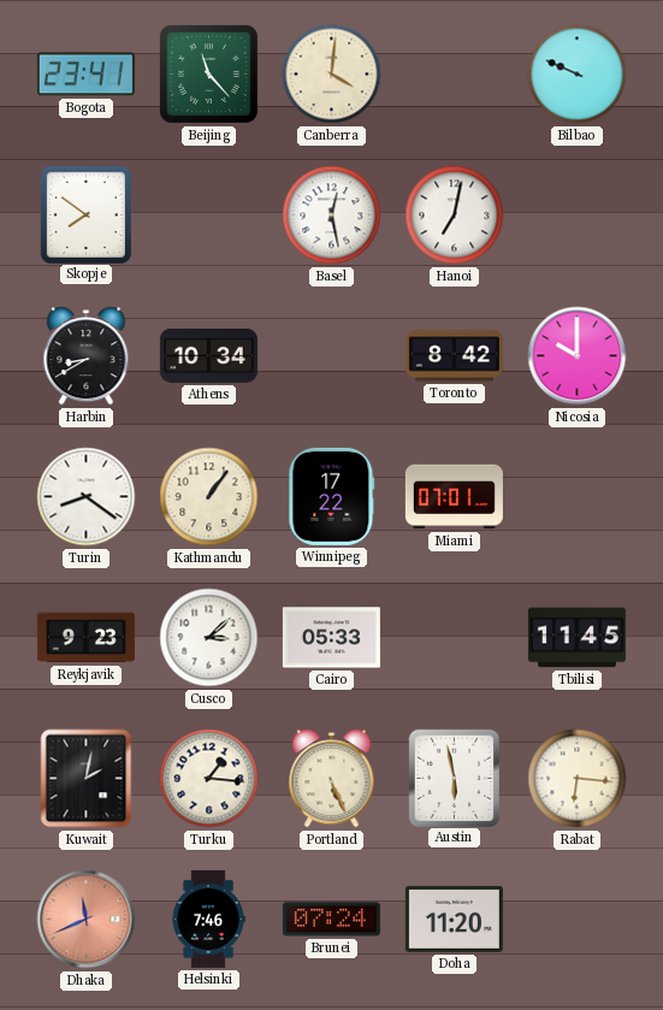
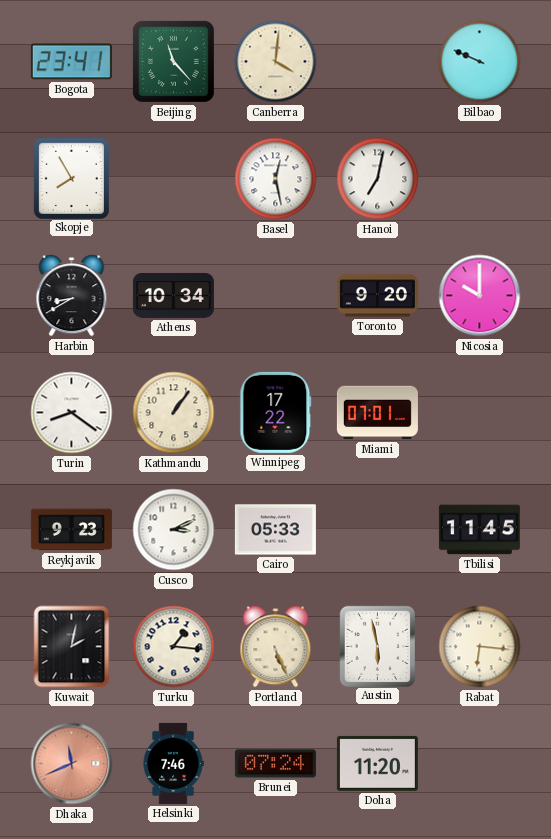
Skopje: 7:51 -> 7:55
Toronto: 8:42 -> 9:20
Cusco: 3:08 -> 3:11
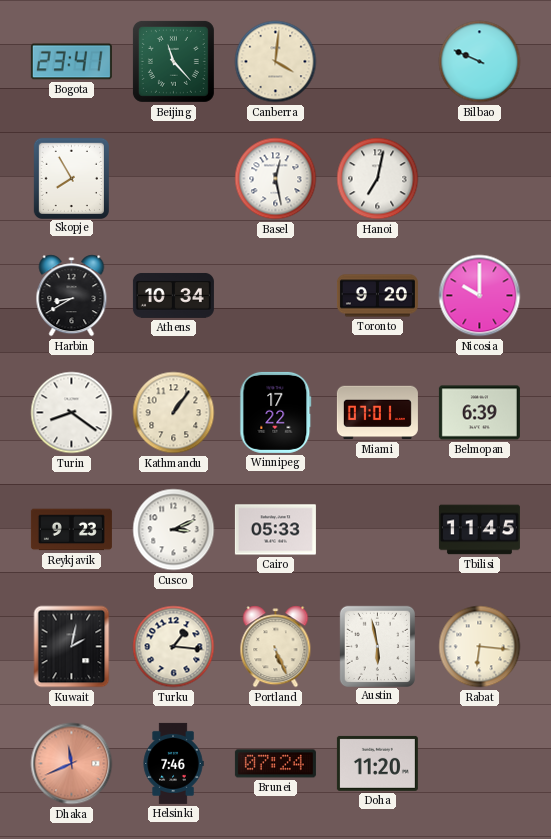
Belmopan: none -> 6:39
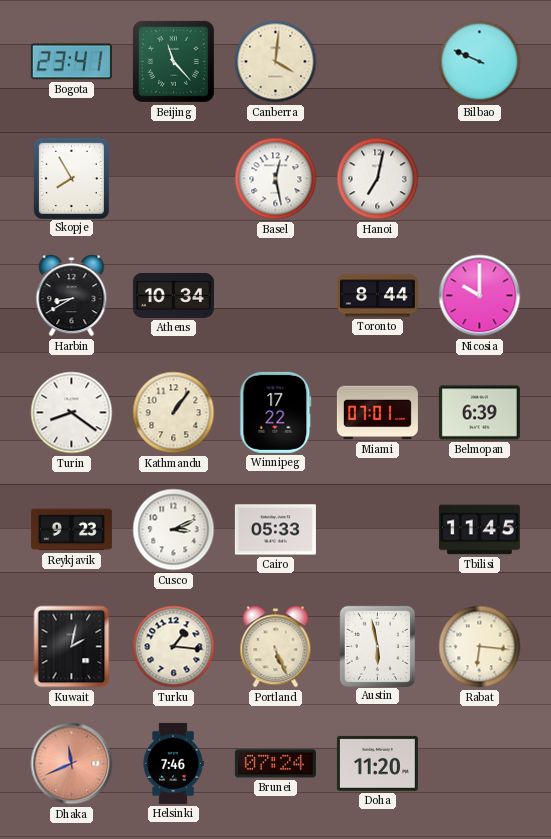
Toronto: 9:20 -> 8:44
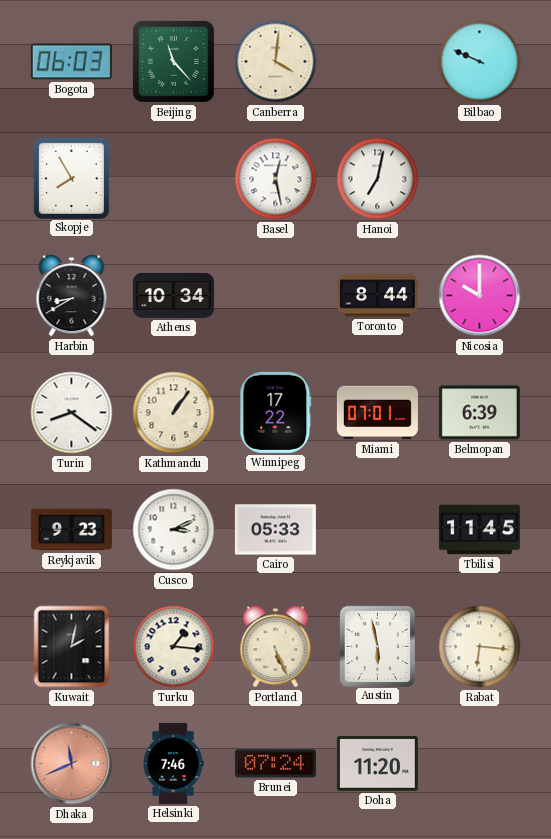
Bogota: 23:41 -> 06:03
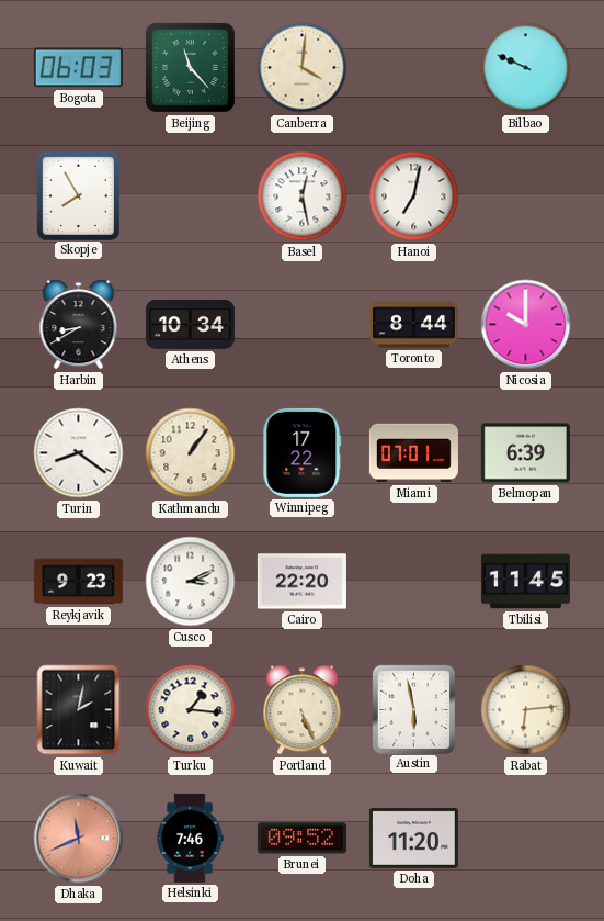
Cairo: 05:33 -> 22:20
Rabat: 6:16 -> 6:14
Brunei: 07:24 -> 09:52
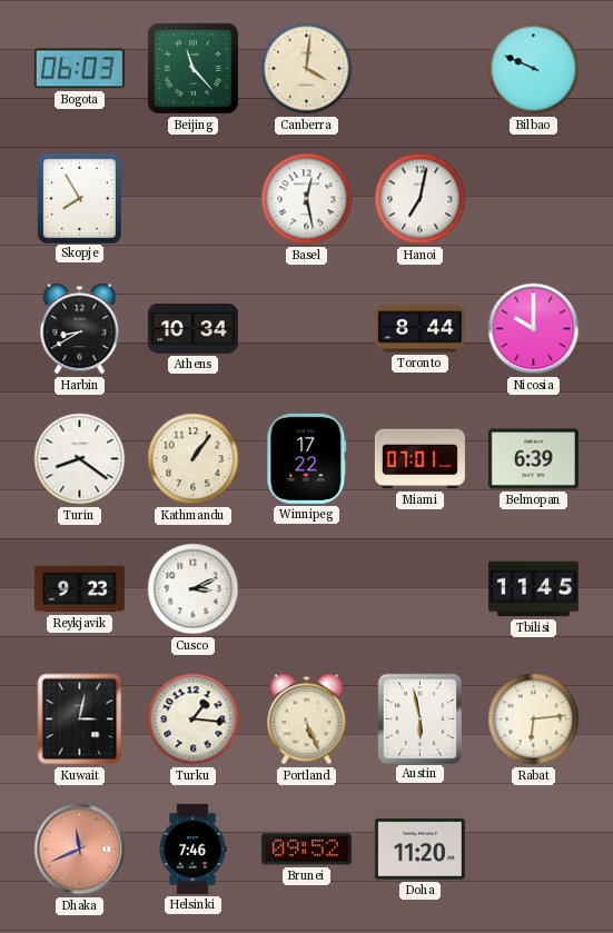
Cairo: 22:20 -> none
Kuwait: 2:02 -> 3:02
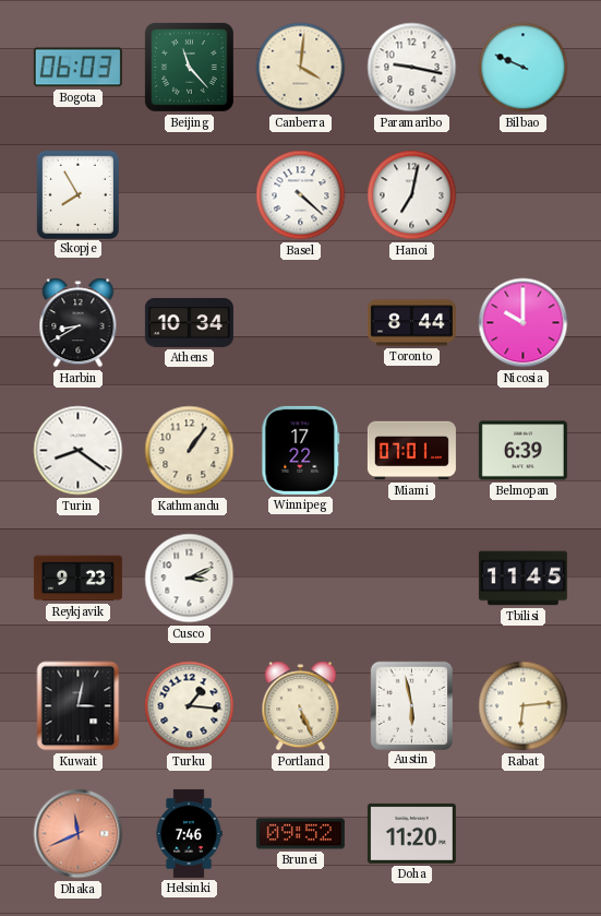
Paramaribo: none -> 9:17
Basel: 12:28 -> 4:22
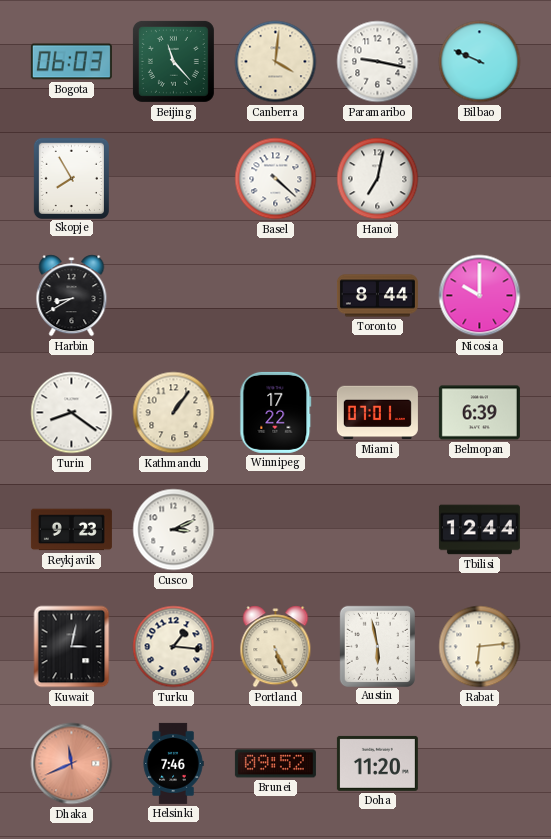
Athens: 10:34 -> none
Tbilisi: 11:45 -> 12:44
